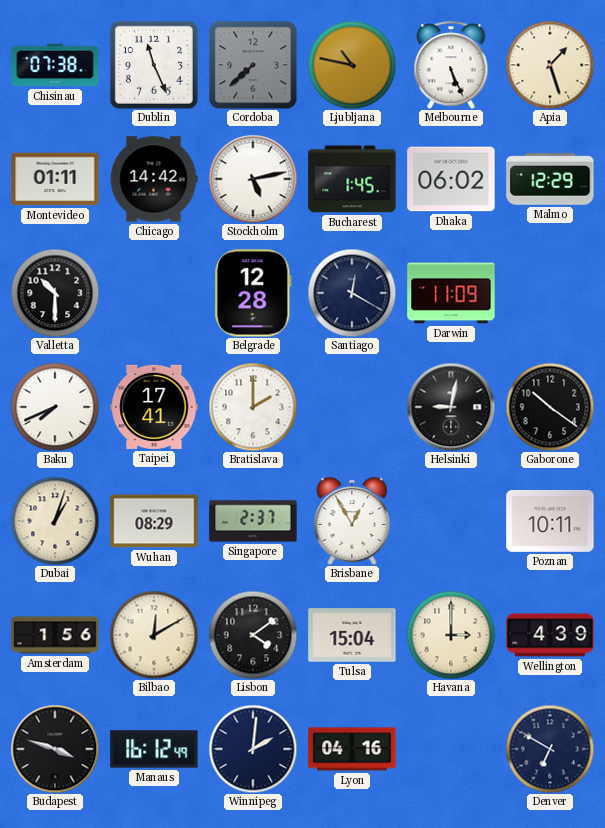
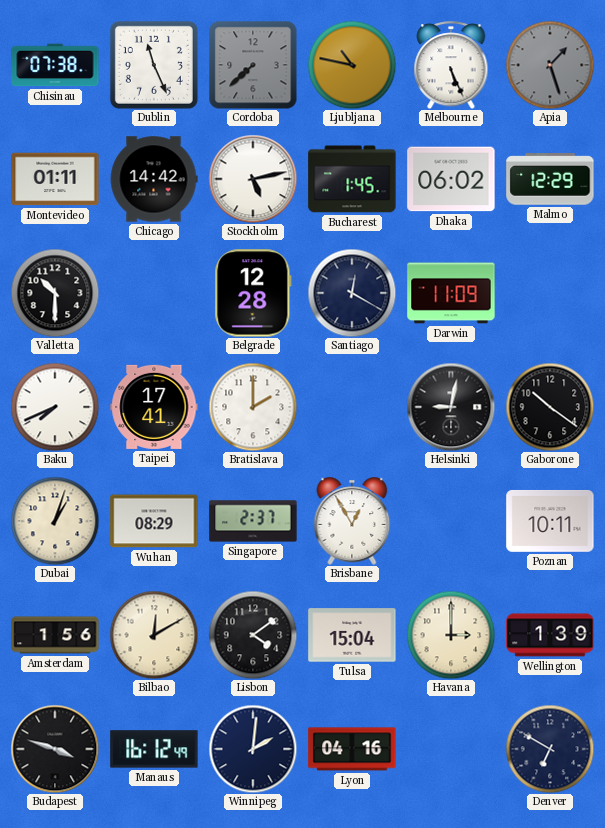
Apia dial: cream -> grey
Wellington: 4:39 -> 1:39
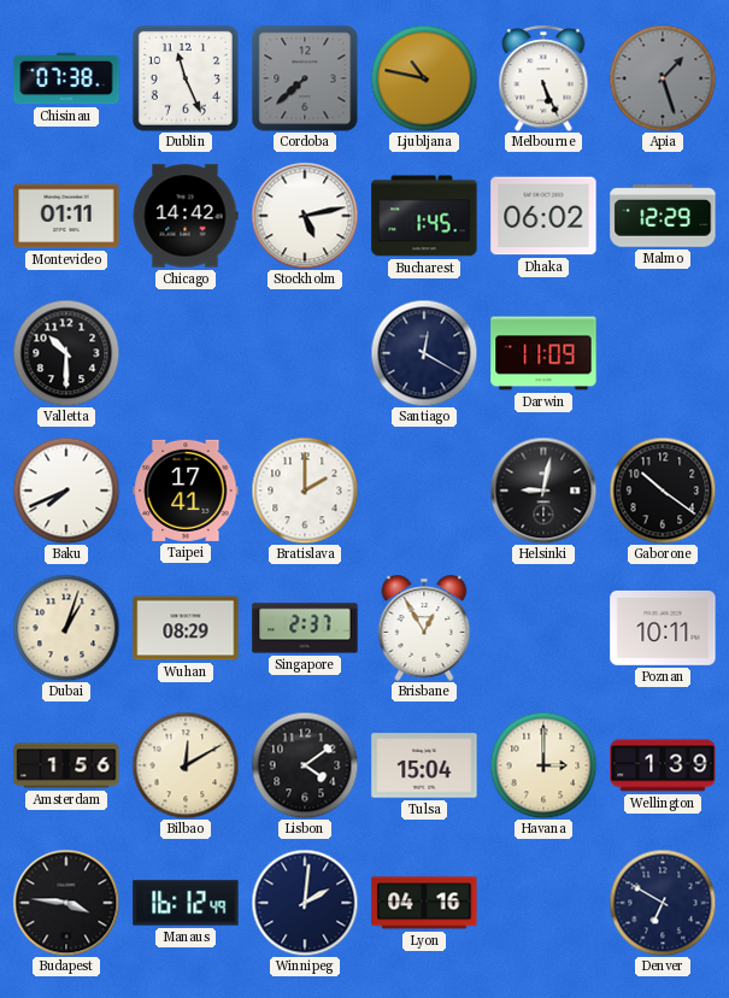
Belgrade: 12:28 -> none
Budapest: 3:48 -> 3:46
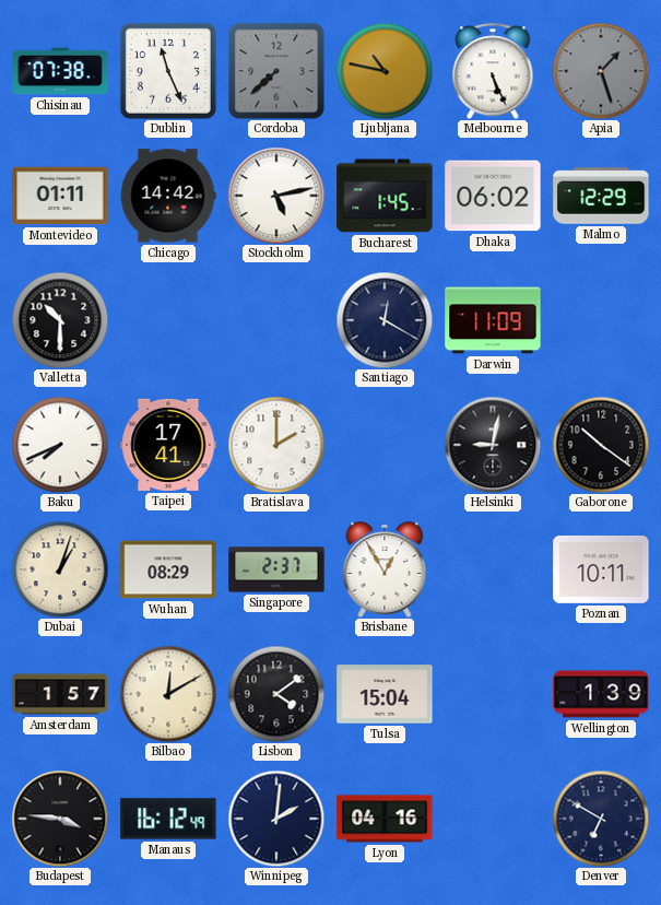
Amsterdam: 1:56 -> 1:57
Havana: 3:00 -> none
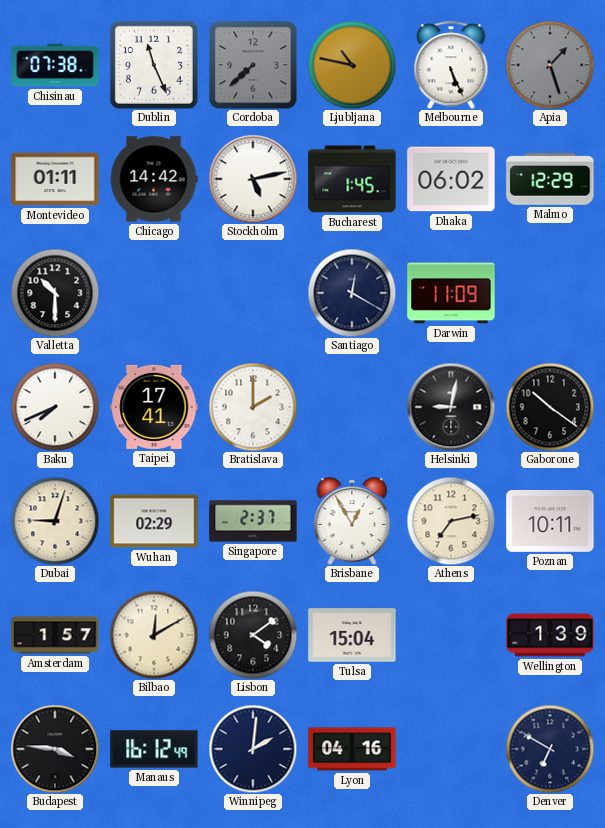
Dubai: 1:03 -> 9:03
Wuhan: 08:29 -> 02:29
Athens: none -> 7:13
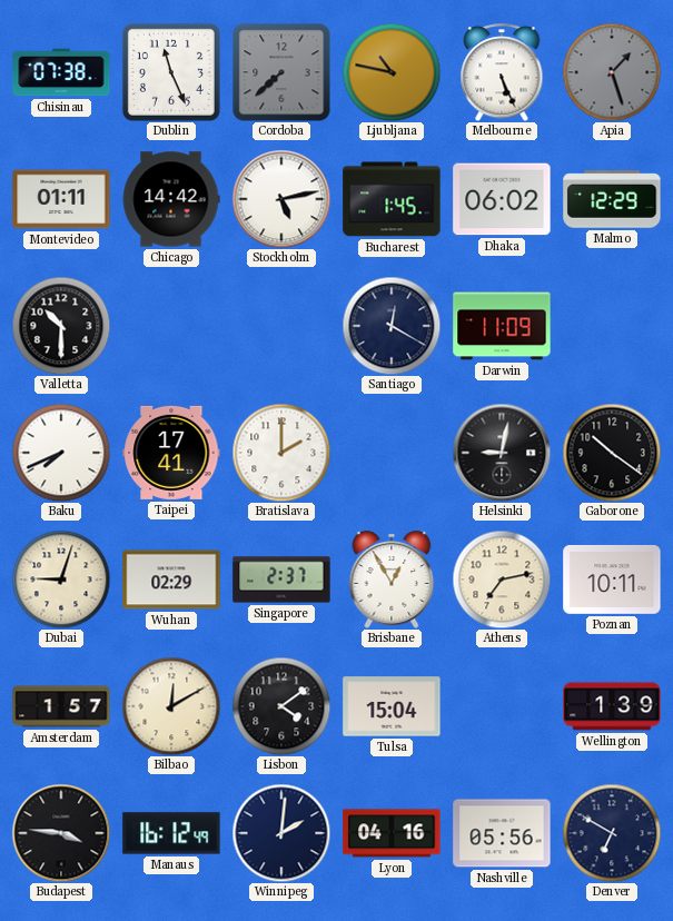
Nashville: none -> 05:56
